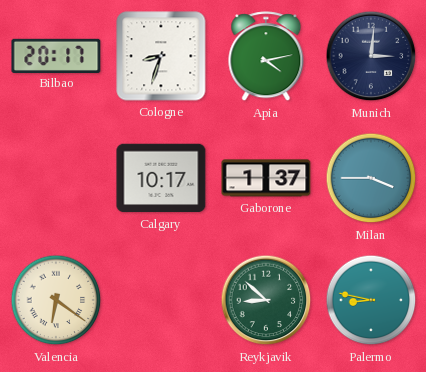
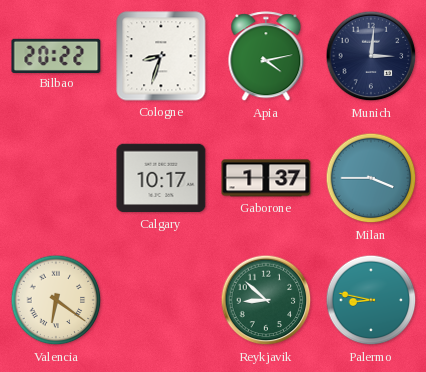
Bilbao: 20:17 -> 20:22
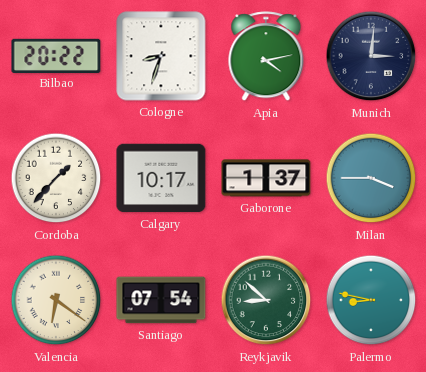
Cordoba: none -> 1:37
Santiago: none -> 07:54
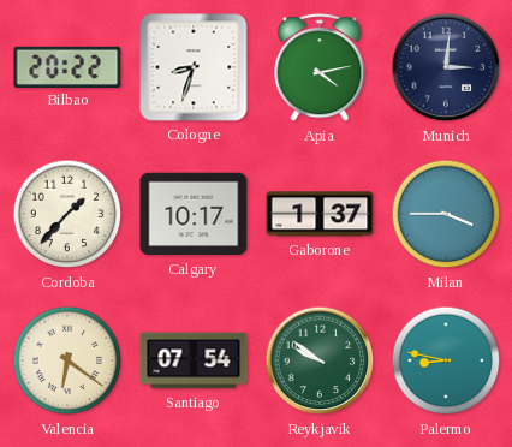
Reykjavik: 8:52 -> 9:51
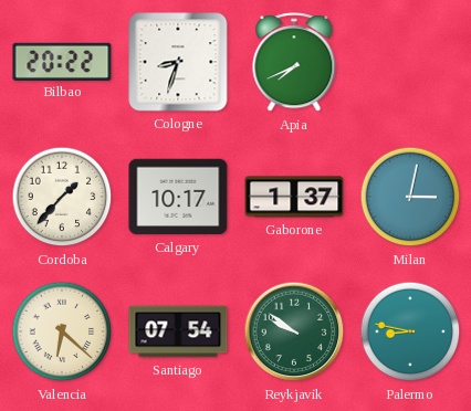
Apia: 4:13 -> 7:41
Munich: 3:01 -> none
Milan: 3:45 -> 3:02
Valencia: 6:21 -> 6:22
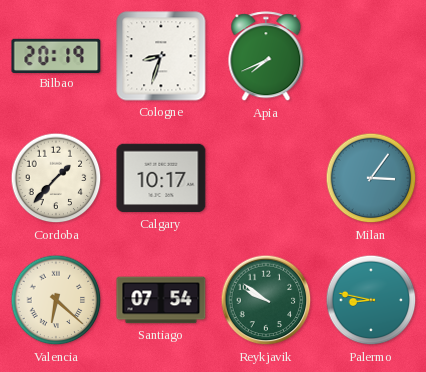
Bilbao: 20:22 -> 20:19
Gaborone: 1:37 -> none
Milan: 3:02 -> 3:06
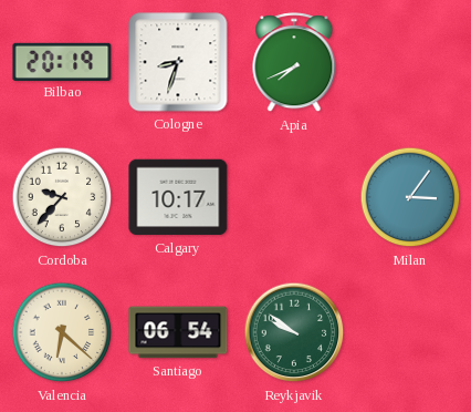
Cordoba: 1:37 -> 9:37
Santiago: 07:54 -> 06:54
Palermo: 8:47 -> none
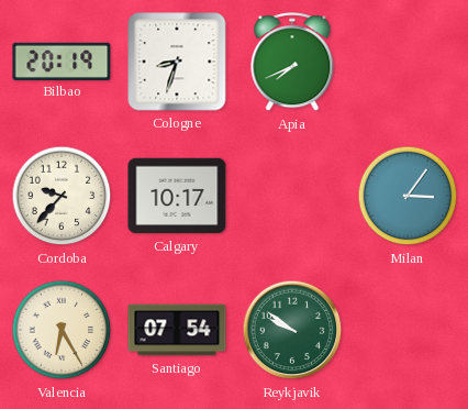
Valencia: 6:22 -> 6:25
Santiago: 06:54 -> 07:54
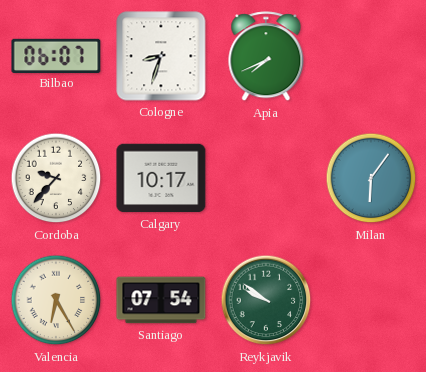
Bilbao: 20:19 -> 06:07
Milan: 3:06 -> 6:06
